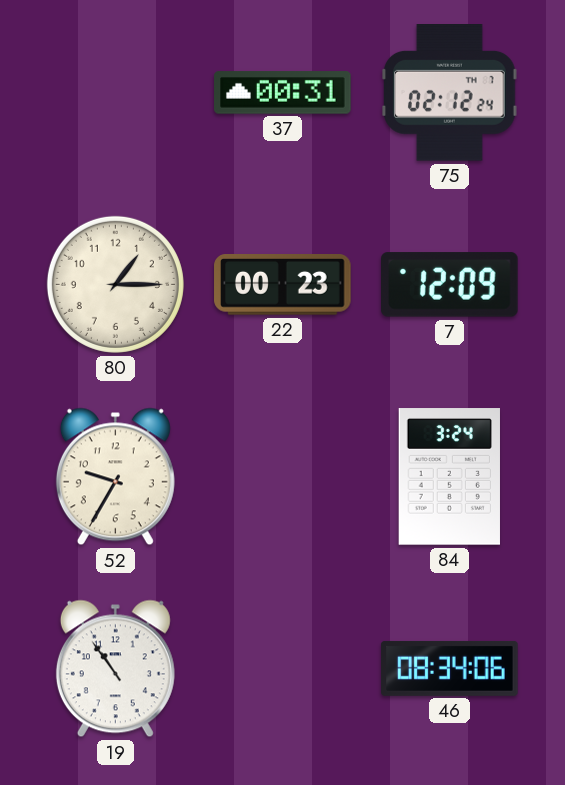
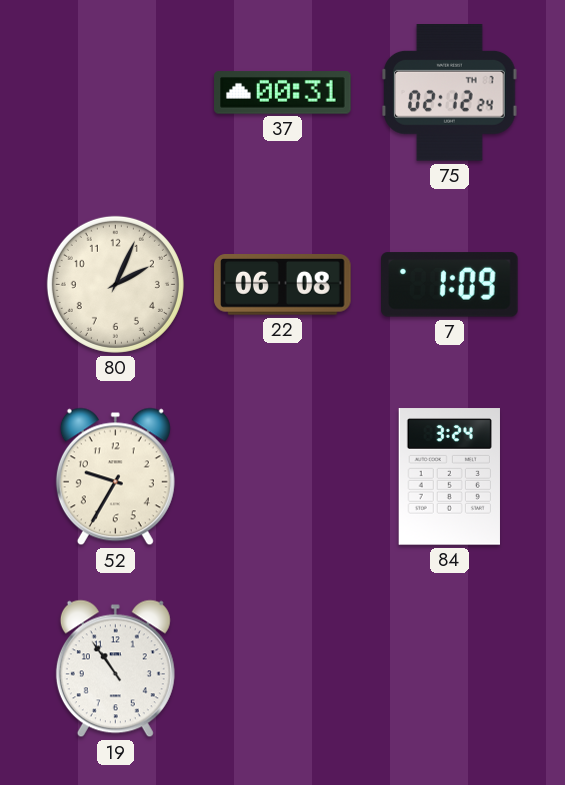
80: 1:15 -> 2:04
22: 00:23 -> 06:08
7: 12:09 -> 1:09
46: 08:34 -> none
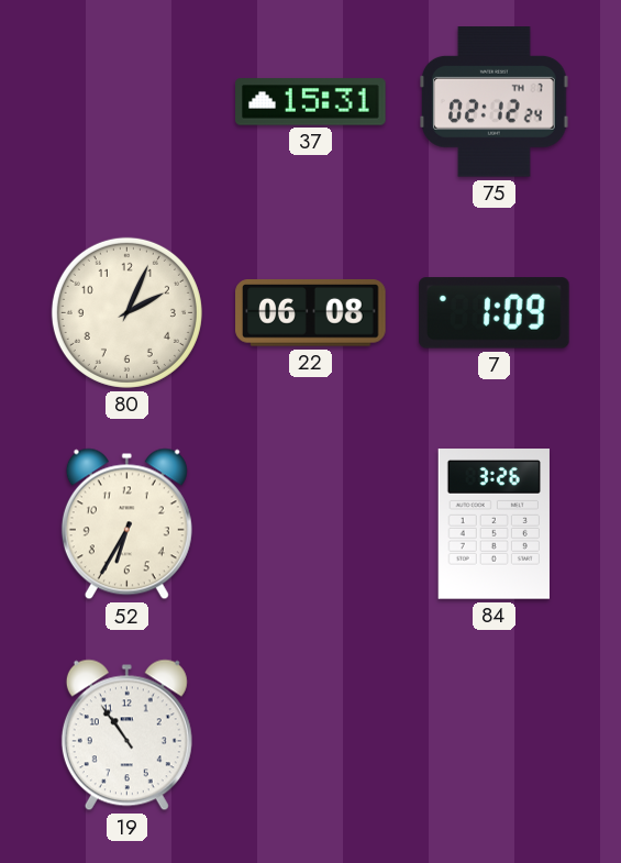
37: 00:31 -> 15:31
52: 9:35 -> 6:35
84: 3:24 -> 3:26
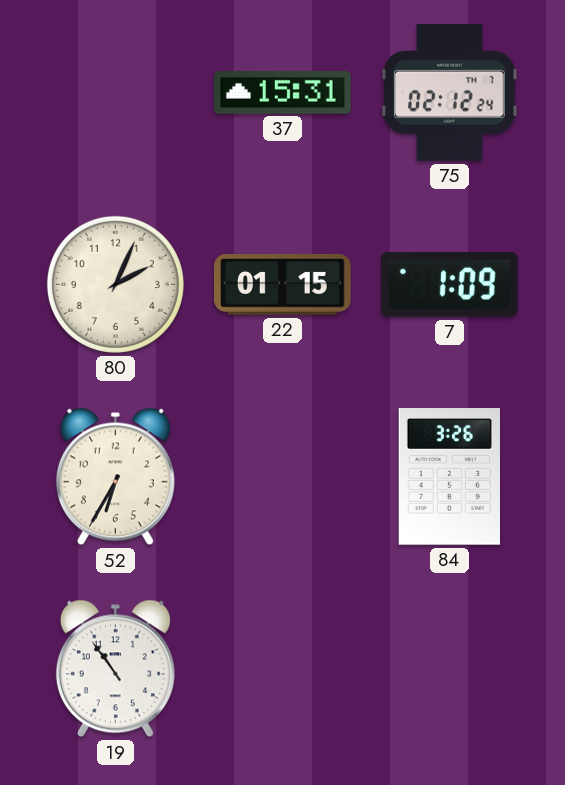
22: 06:08 -> 01:15
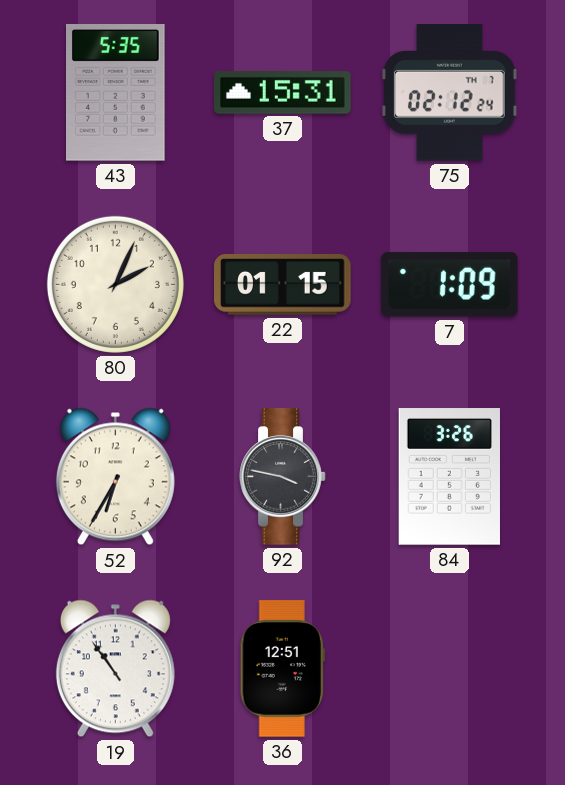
43: none -> 5:35
92: none -> 3:47
36: none -> 12:51
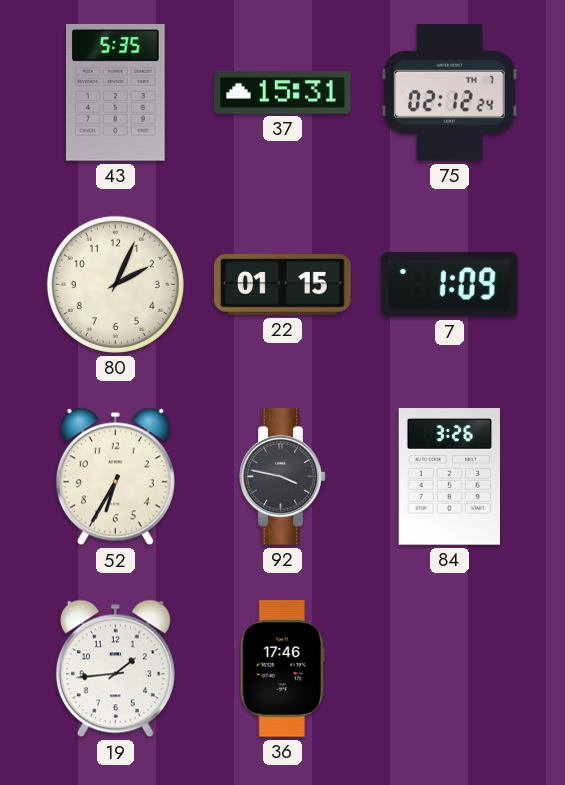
19: 10:54 -> 1:44
36: 12:51 -> 17:46
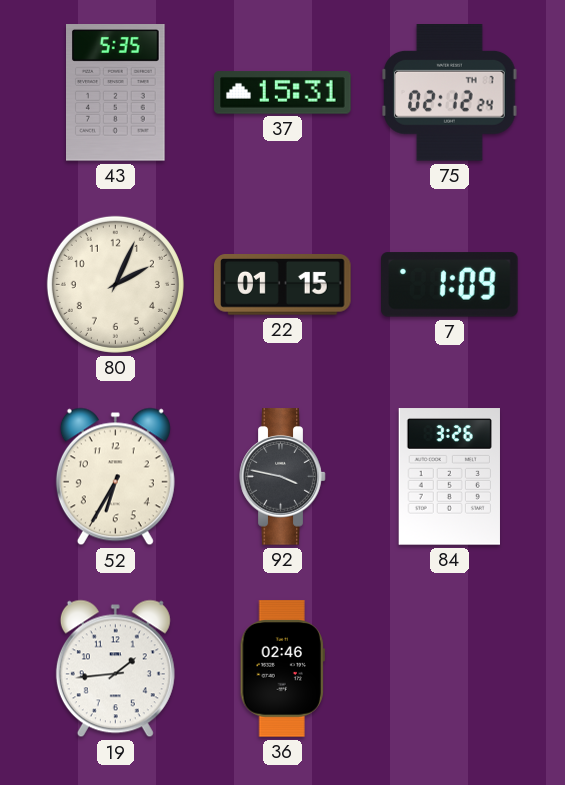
36: 17:46 -> 02:46
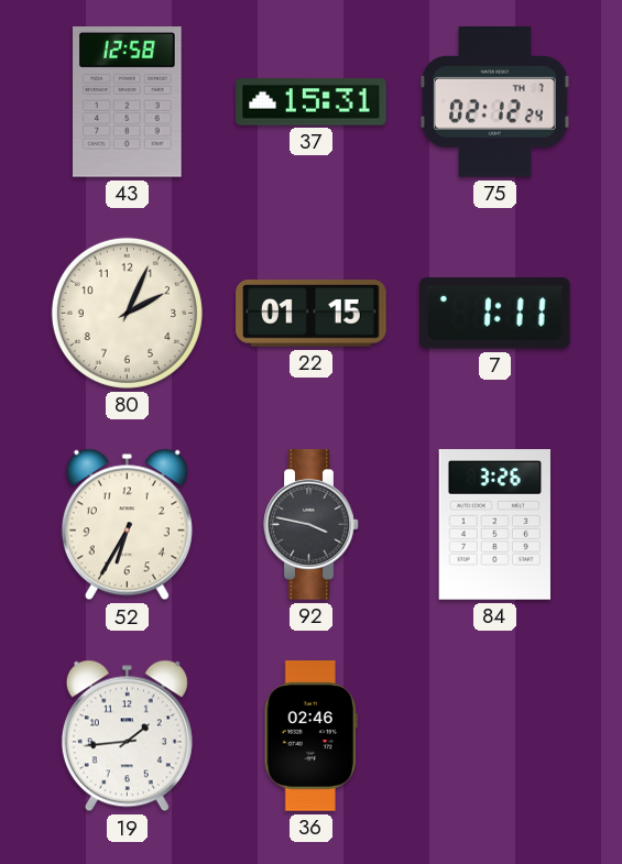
43: 5:35 -> 12:58
7: 1:09 -> 1:11
